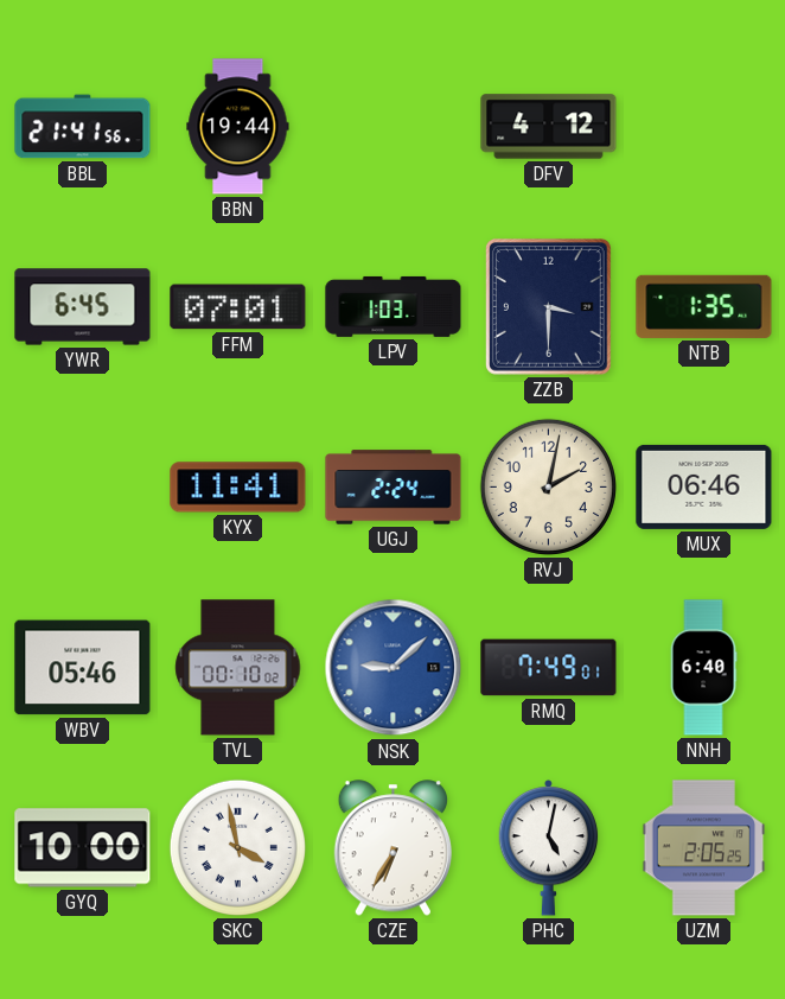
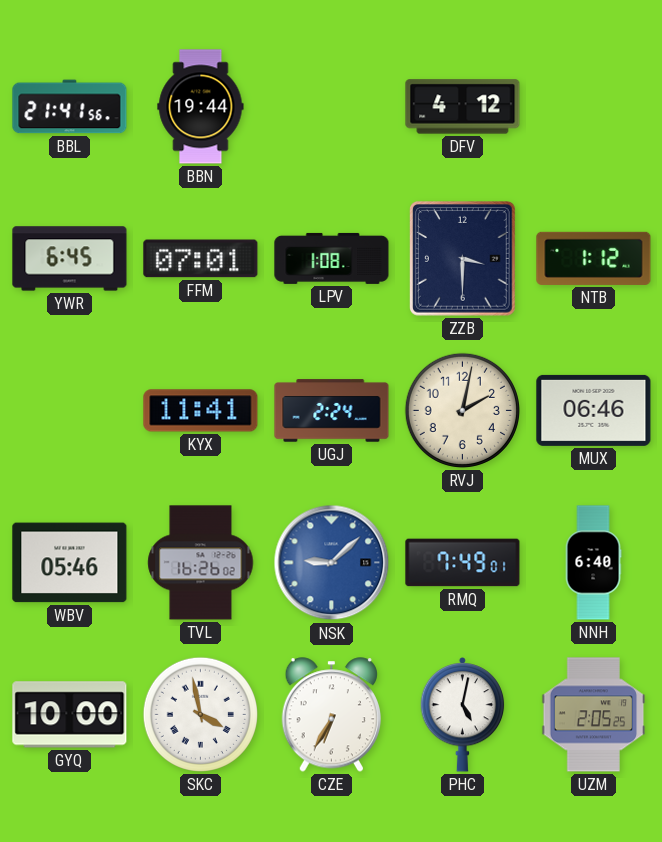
LPV: 1:03 -> 1:08
NTB: 1:35 -> 1:12
TVL: 00:10 -> 16:26
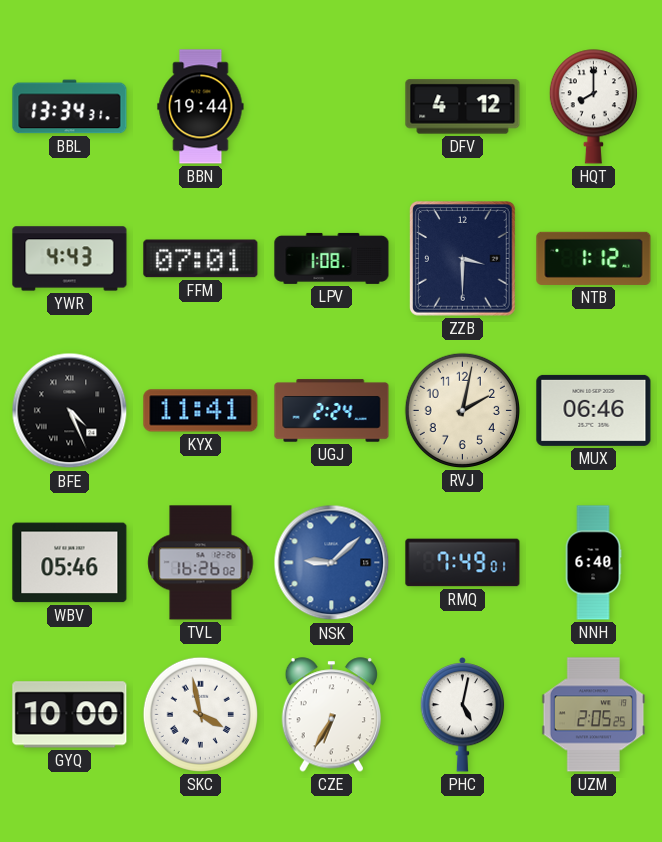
BBL: 21:41 -> 13:34
HQT: none -> 8:00
YWR: 6:45 -> 4:43
BFE: none -> 4:26
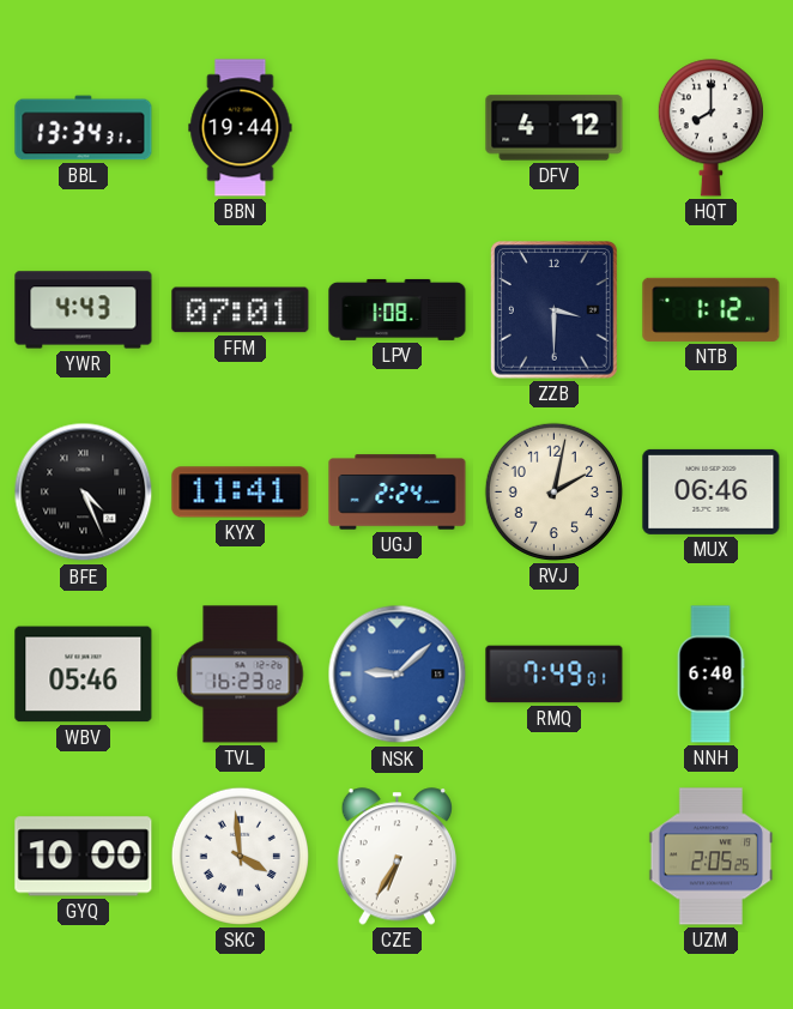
TVL: 16:26 -> 16:23
SKC: 3:58 -> 3:59
PHC: 5:02 -> none
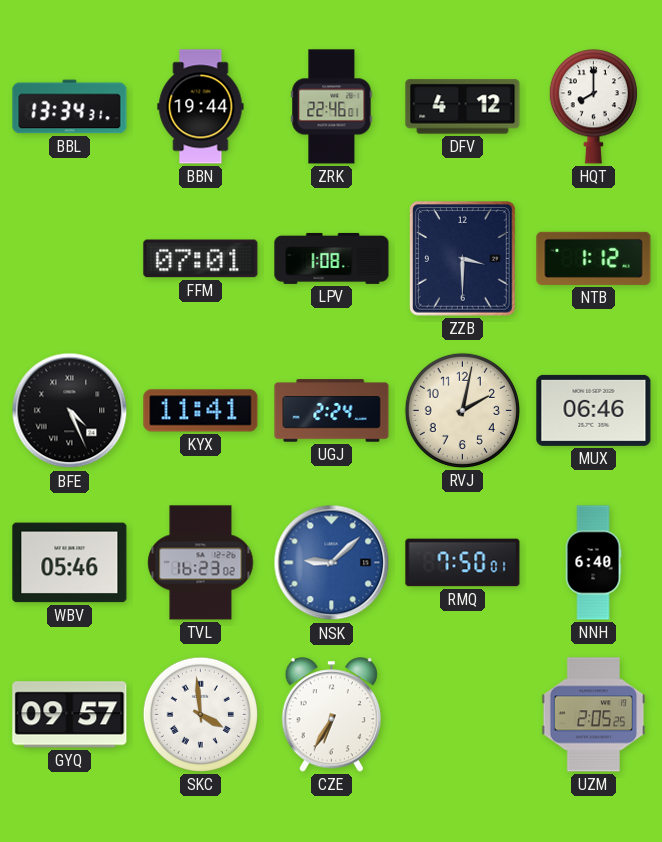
ZRK: none -> 22:46
YWR: 4:43 -> none
RMQ: 7:49 -> 7:50
GYQ: 10:00 -> 09:57
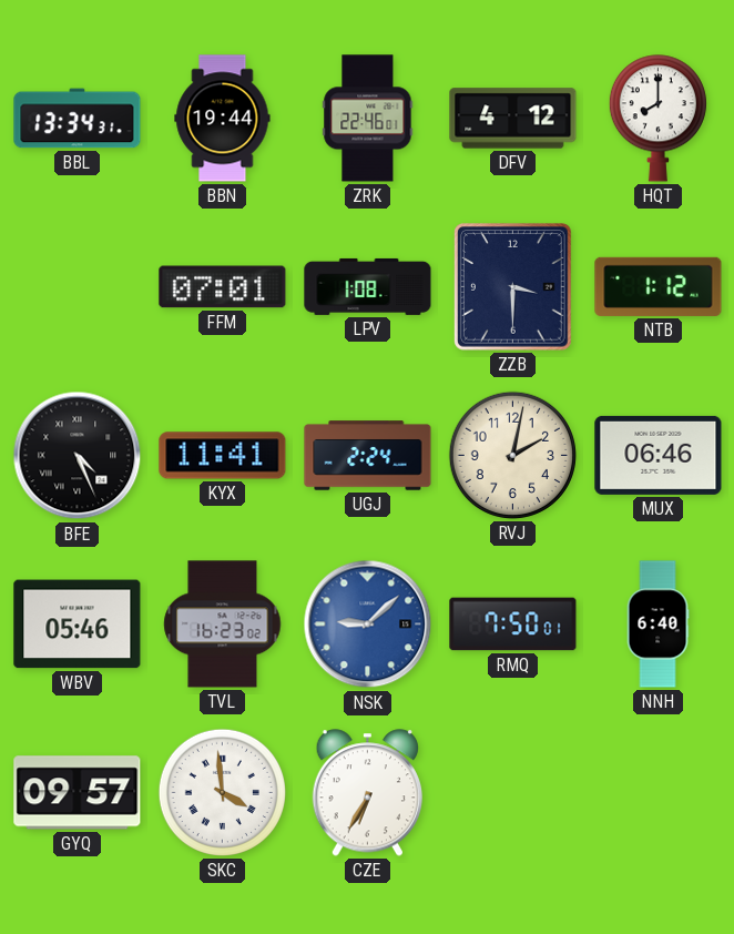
UZM: 2:05 -> none
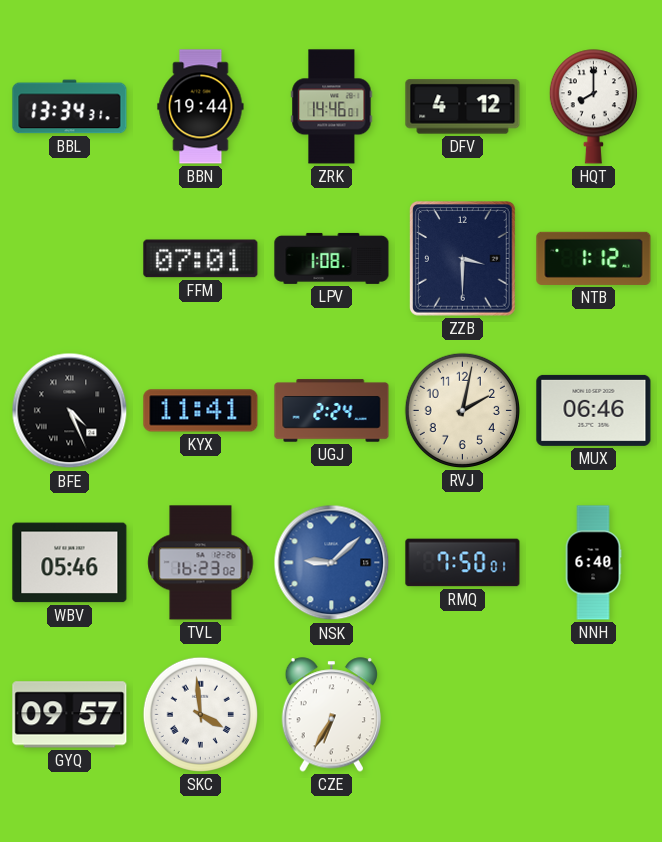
ZRK: 22:46 -> 14:46
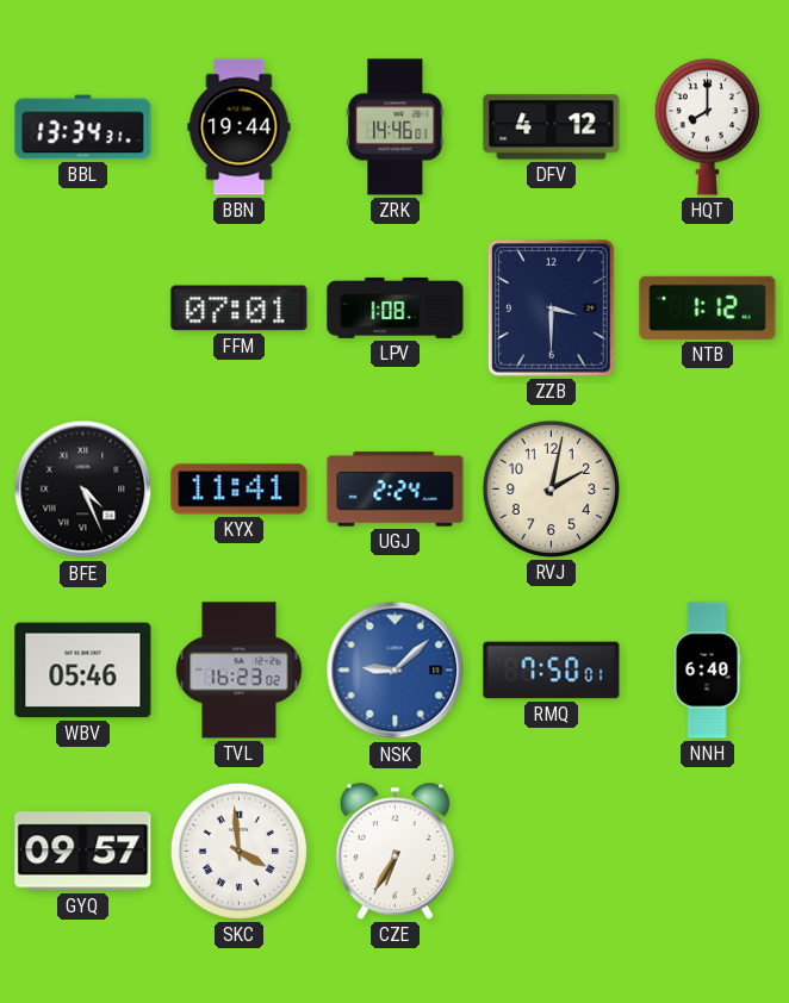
MUX: 06:46 -> none
